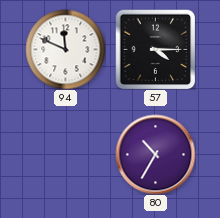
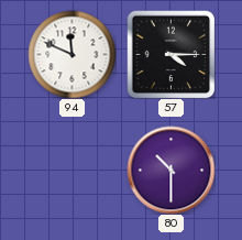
80: 10:35 -> 10:30
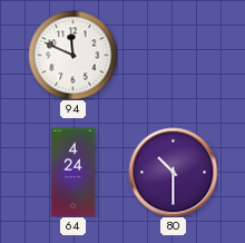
57: 4:15 -> none
64: none -> 4:24
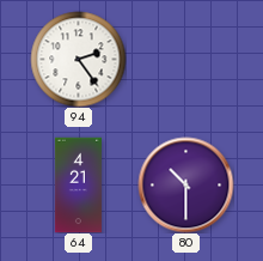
94: 11:49 -> 2:24
64: 4:24 -> 4:21
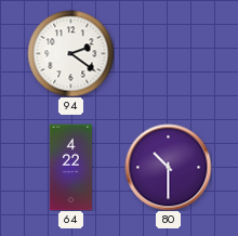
94: 2:24 -> 2:21
64: 4:21 -> 4:22
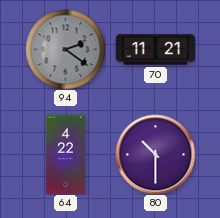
94 dial: white -> grey
70: none -> 11:21
